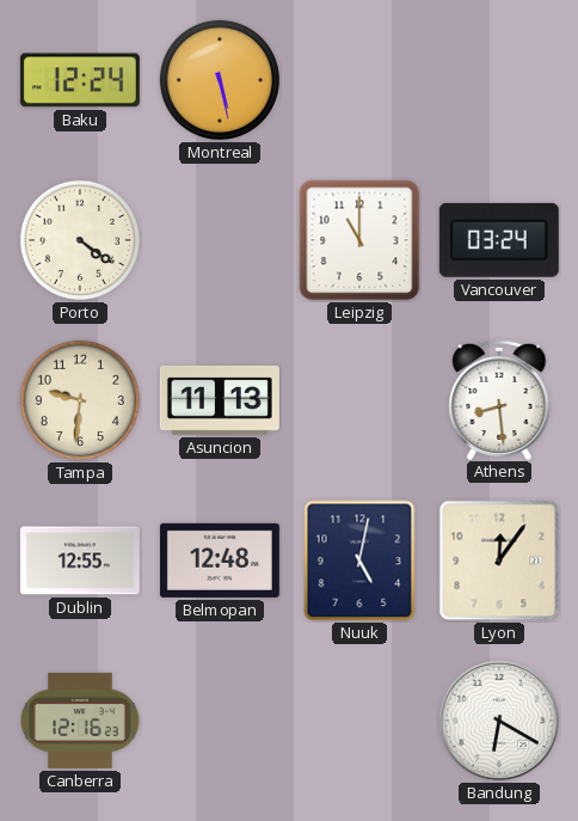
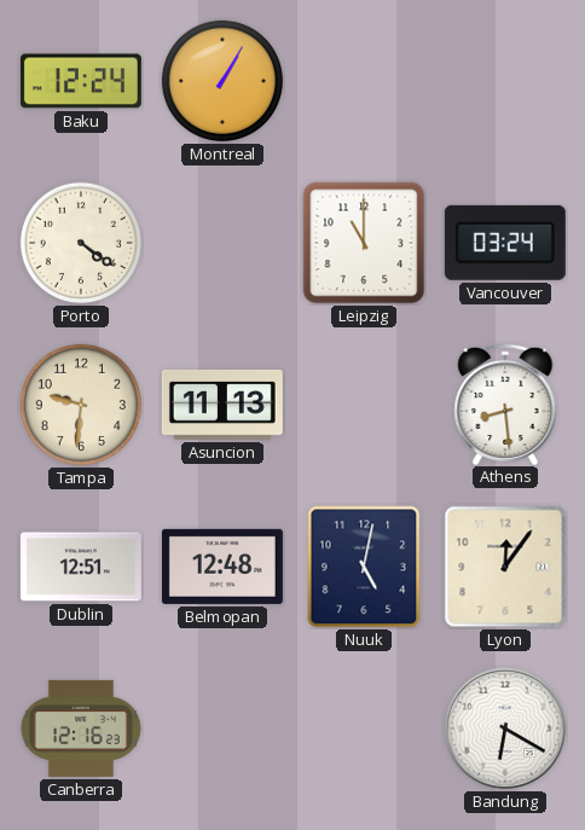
Montreal: 5:28 -> 1:05
Dublin: 12:55 -> 12:51
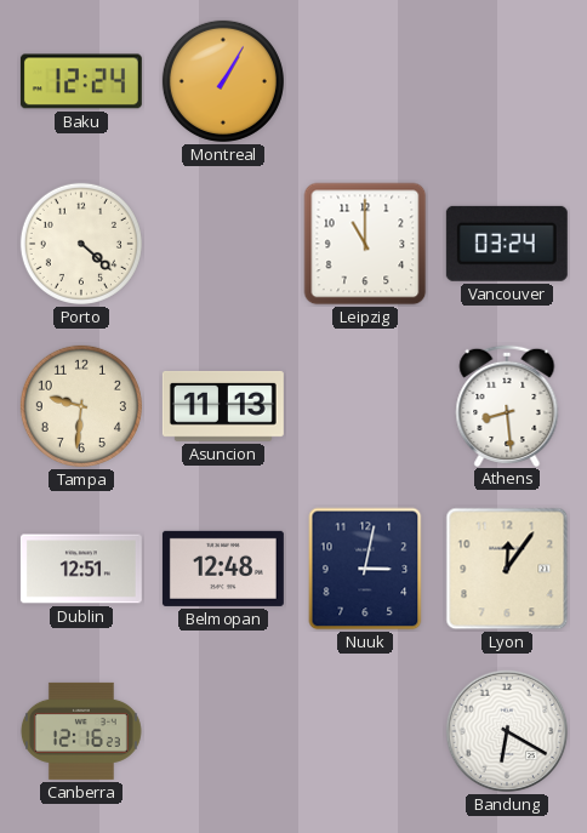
Porto: 4:21 -> 4:22
Nuuk: 5:02 -> 3:02
